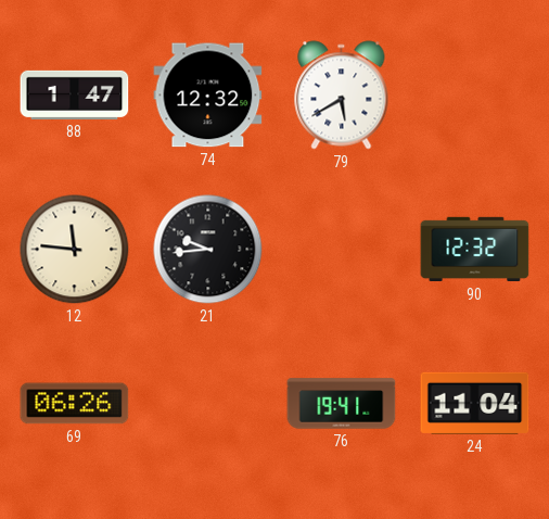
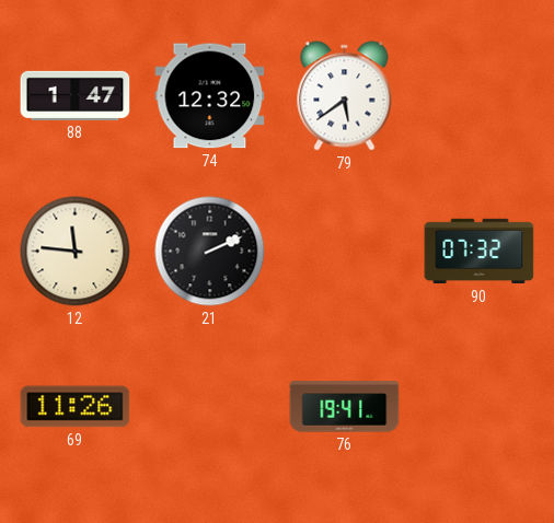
79: 5:40 -> 5:39
21: 9:44 -> 2:11
90: 12:32 -> 07:32
69: 06:26 -> 11:26
24: 11:04 -> none
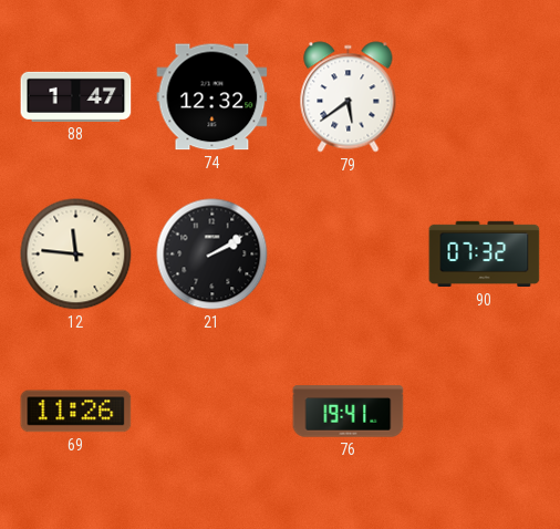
21: 2:11 -> 2:10
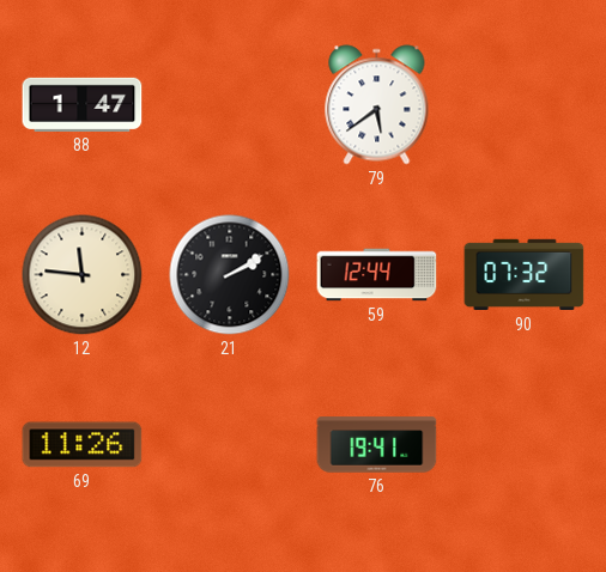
74: 12:32 -> none
59: none -> 12:44
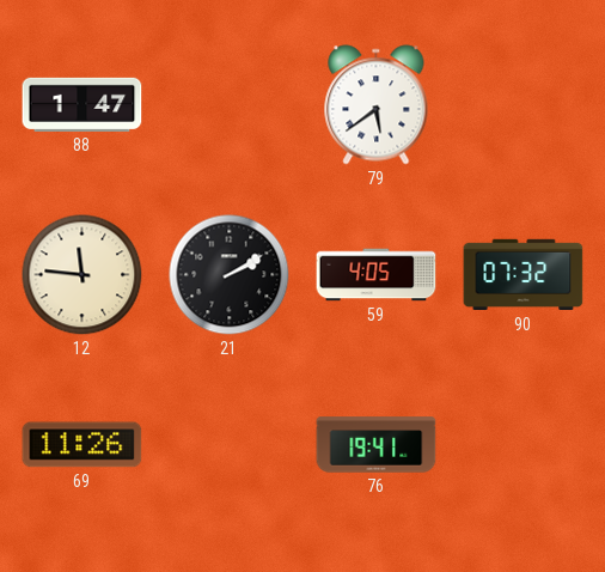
59: 12:44 -> 4:05
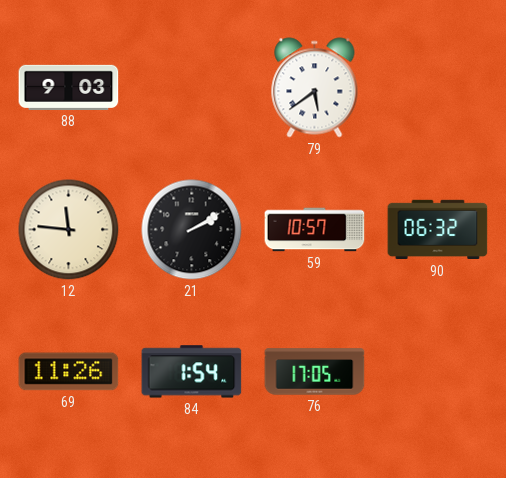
88: 1:47 -> 9:03
59: 4:05 -> 10:57
90: 07:32 -> 06:32
84: none -> 1:54
76: 19:41 -> 17:05
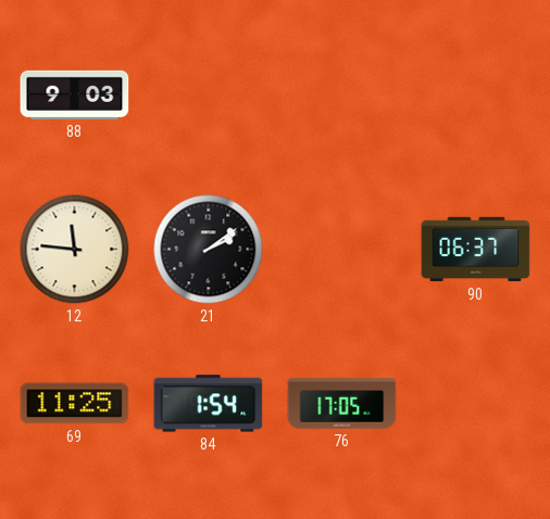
79: 5:39 -> none
21: 2:10 -> 2:09
59: 10:57 -> none
90: 06:32 -> 06:37
69: 11:26 -> 11:25
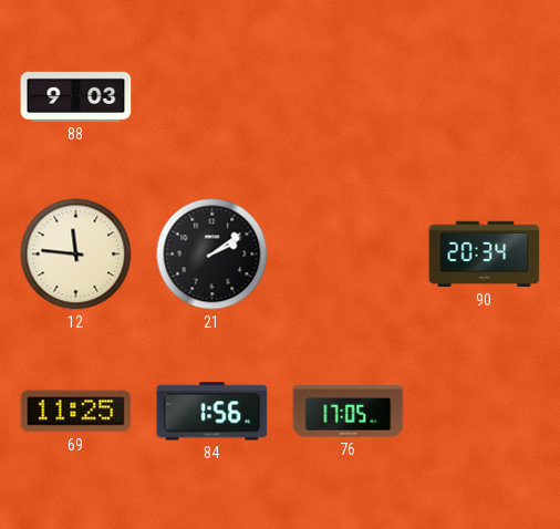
90: 06:37 -> 20:34
84: 1:54 -> 1:56
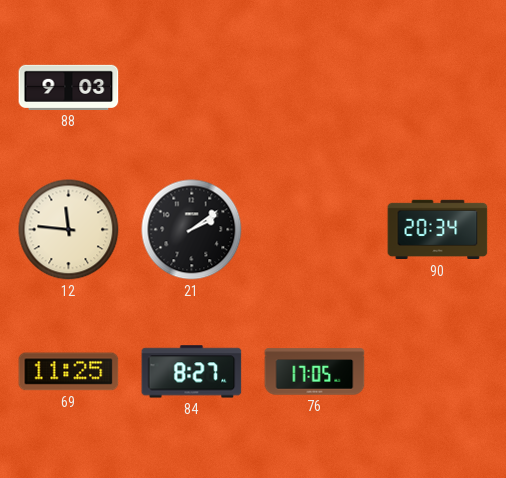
84: 1:56 -> 8:27
